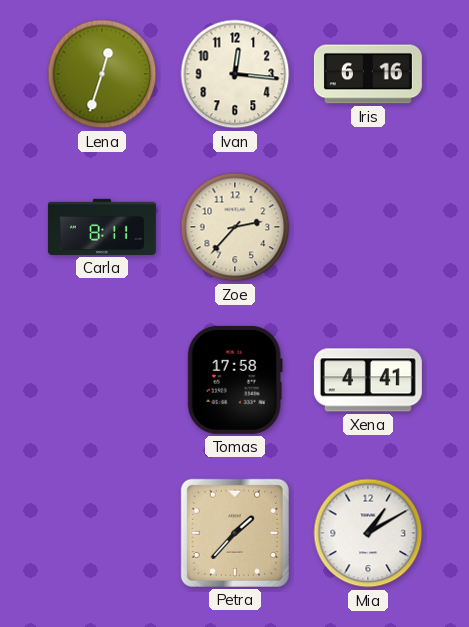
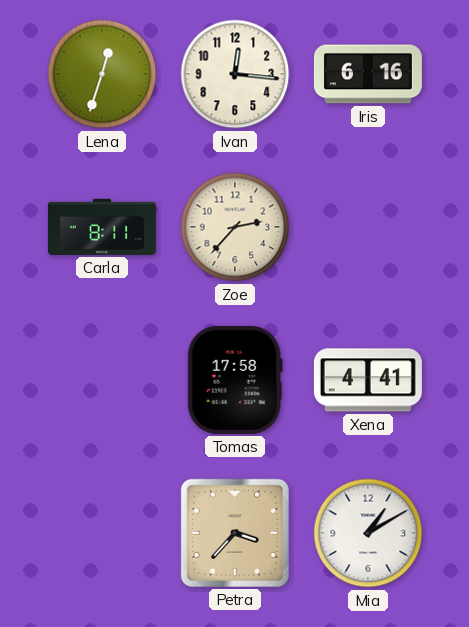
Petra: 1:37 -> 3:37
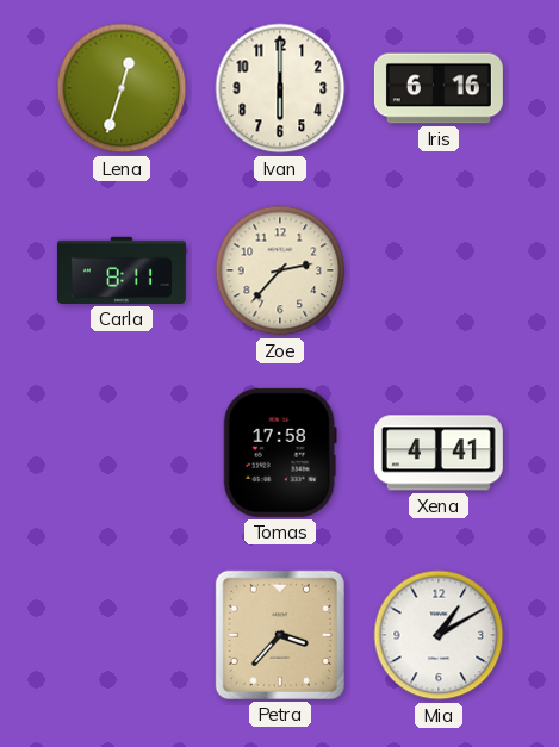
Ivan: 12:16 -> 6:00
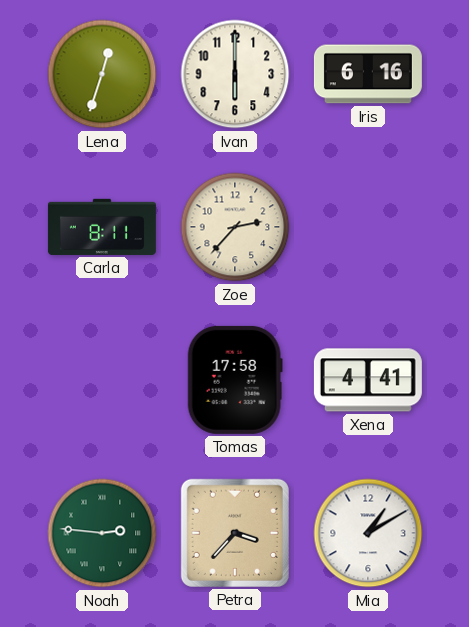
Noah: none -> 2:46
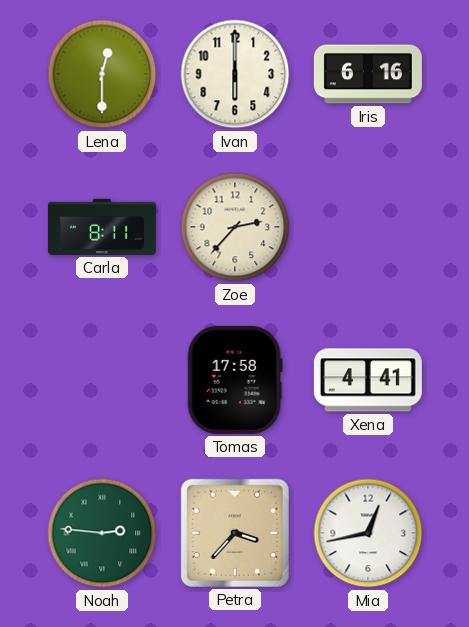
Lena: 12:33 -> 12:30
Mia: 1:10 -> 12:43
